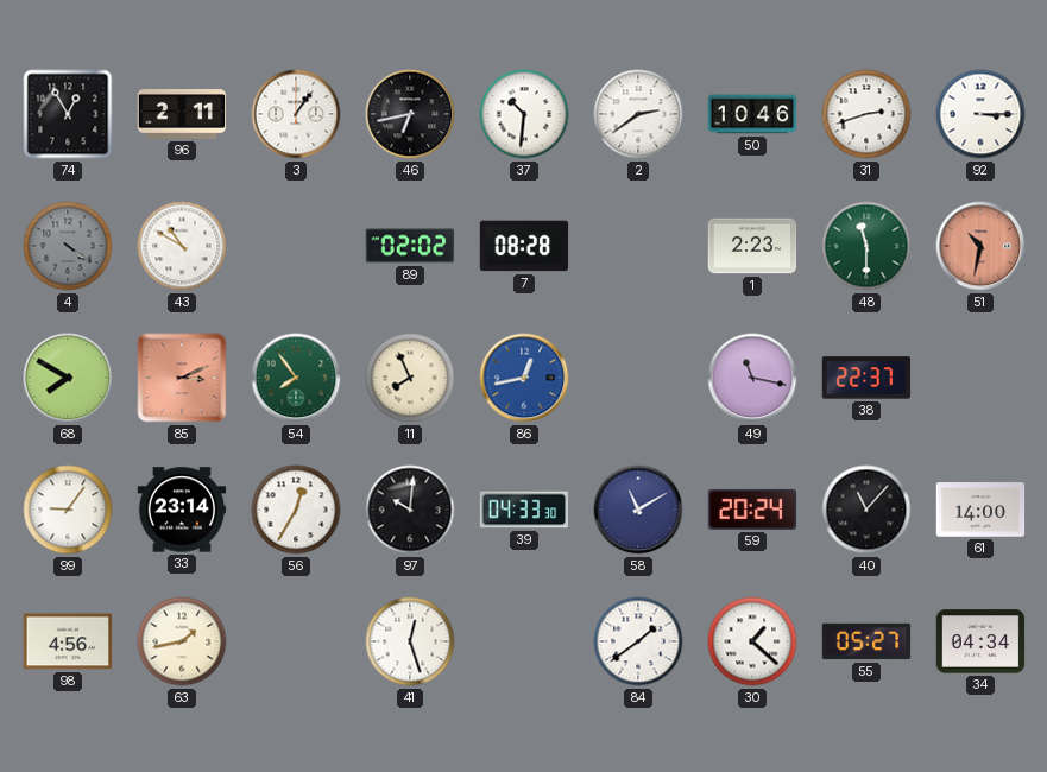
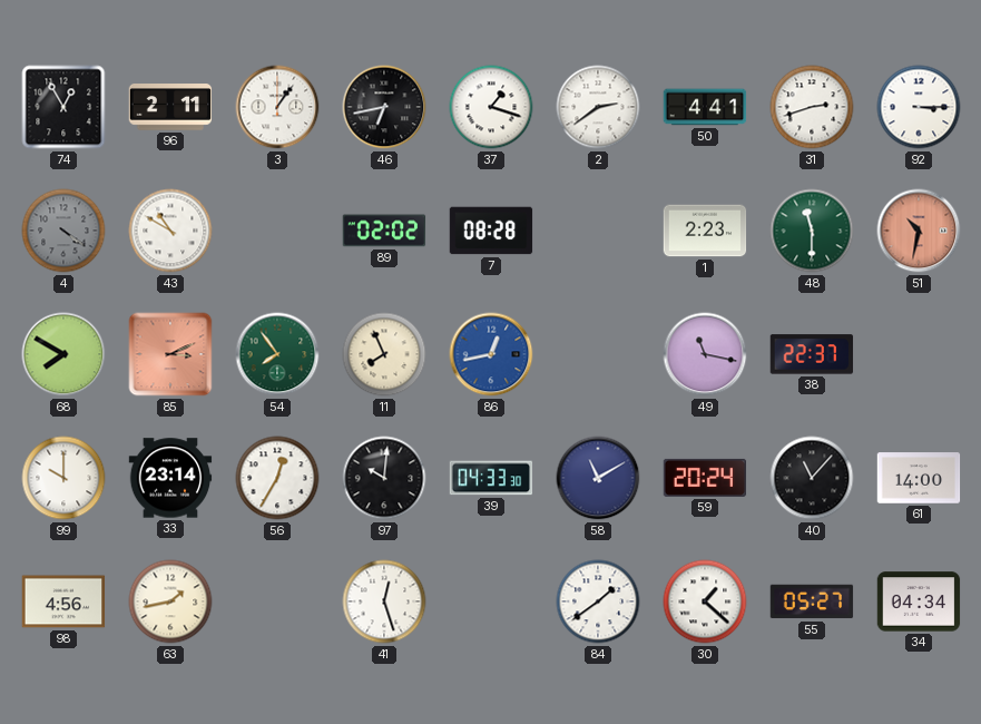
37: 10:31 -> 1:18
50: 10:46 -> 4:41
99: 9:06 -> 10:00
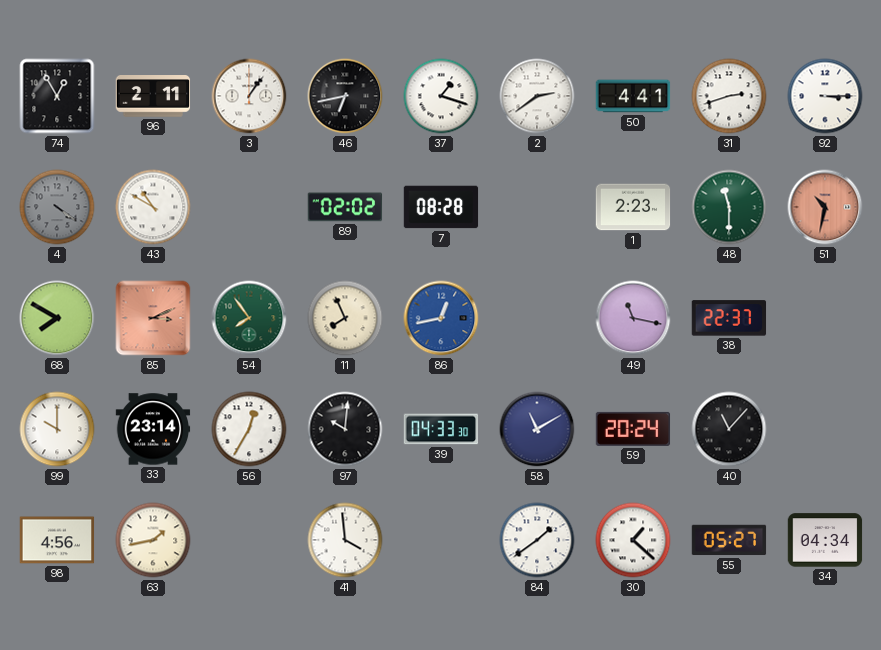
61: 14:00 -> none
41: 12:27 -> 3:59
